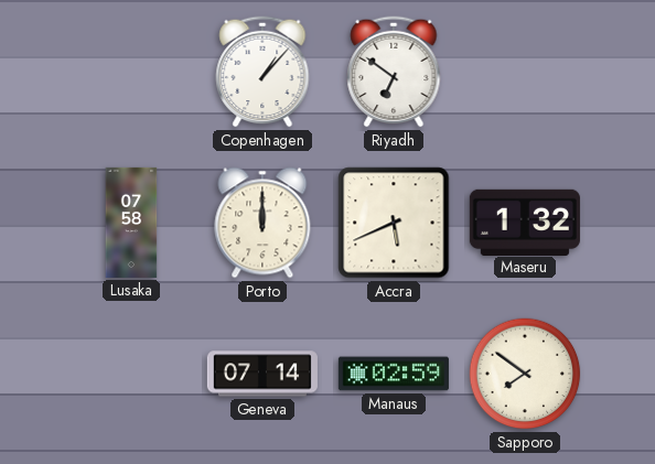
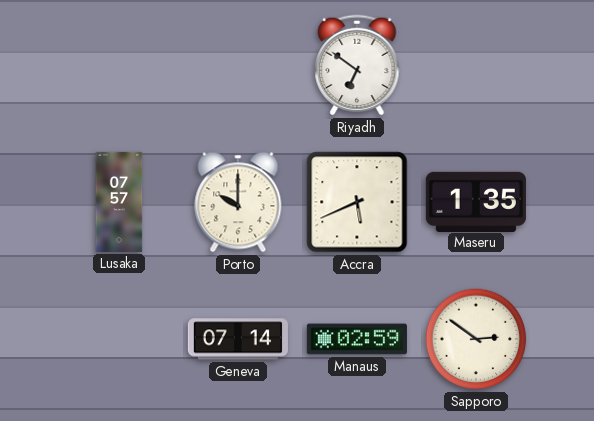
Copenhagen: 1:07 -> none
Lusaka: 07:58 -> 07:57
Porto: 12:00 -> 10:00
Maseru: 1:32 -> 1:35
Sapporo: 7:51 -> 2:51
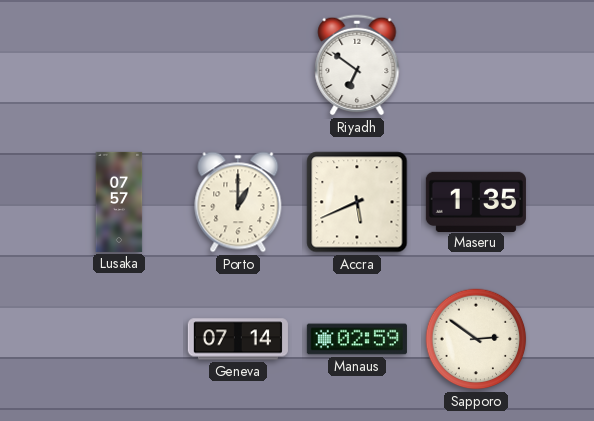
Porto: 10:00 -> 1:00
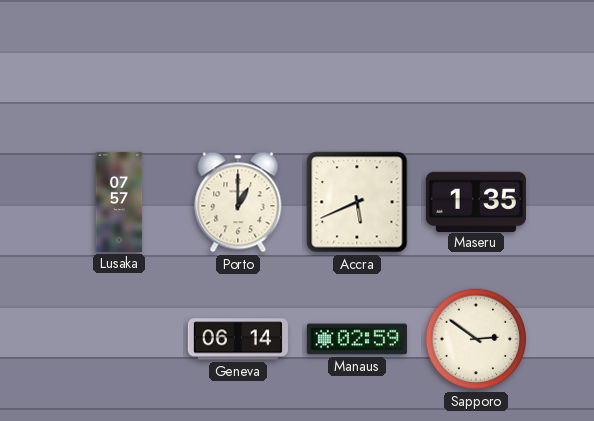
Riyadh: 6:51 -> none
Geneva: 07:14 -> 06:14
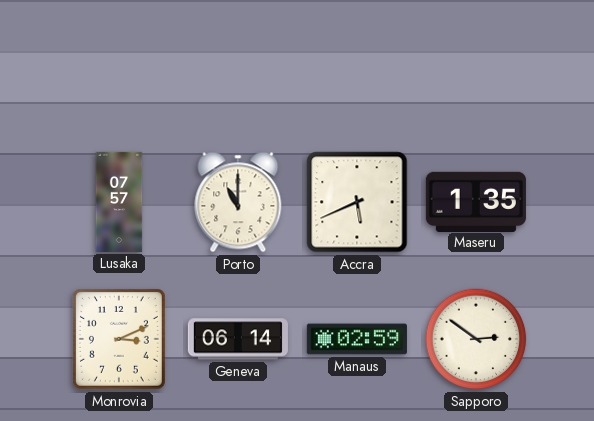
Porto: 1:00 -> 11:00
Monrovia: none -> 3:11
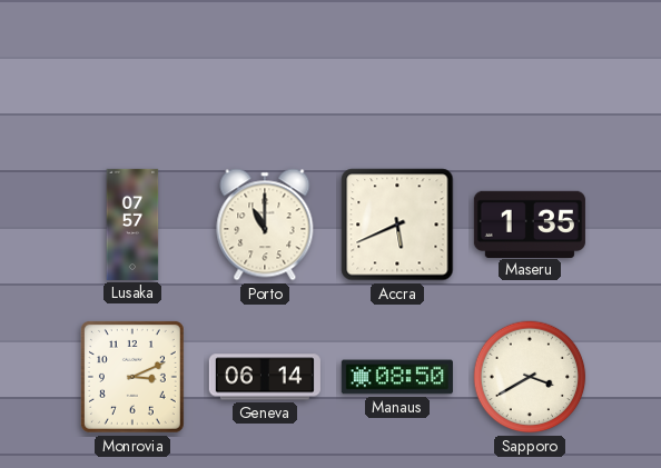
Manaus: 02:59 -> 08:50
Sapporo: 2:51 -> 3:40
